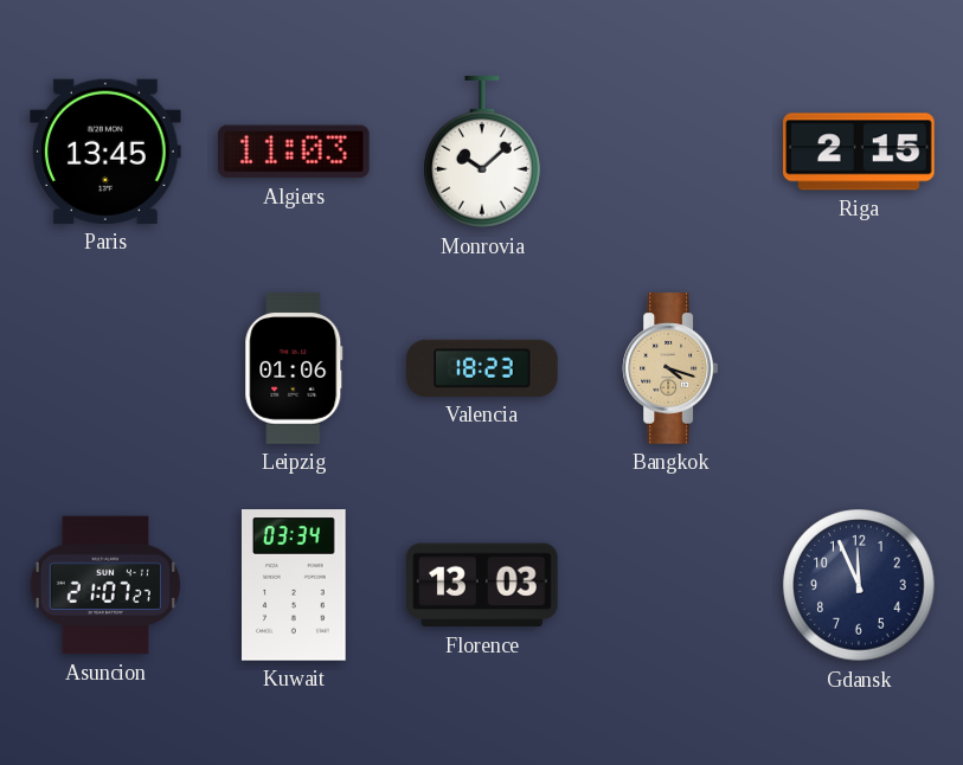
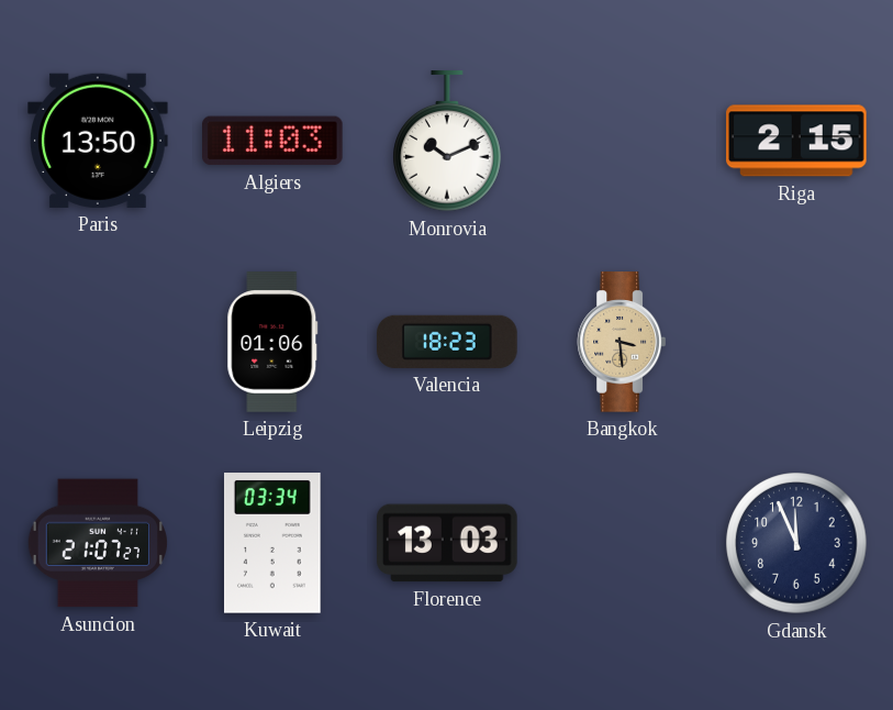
Paris: 13:45 -> 13:50
Monrovia: 10:08 -> 10:11
Bangkok: 4:18 -> 3:29
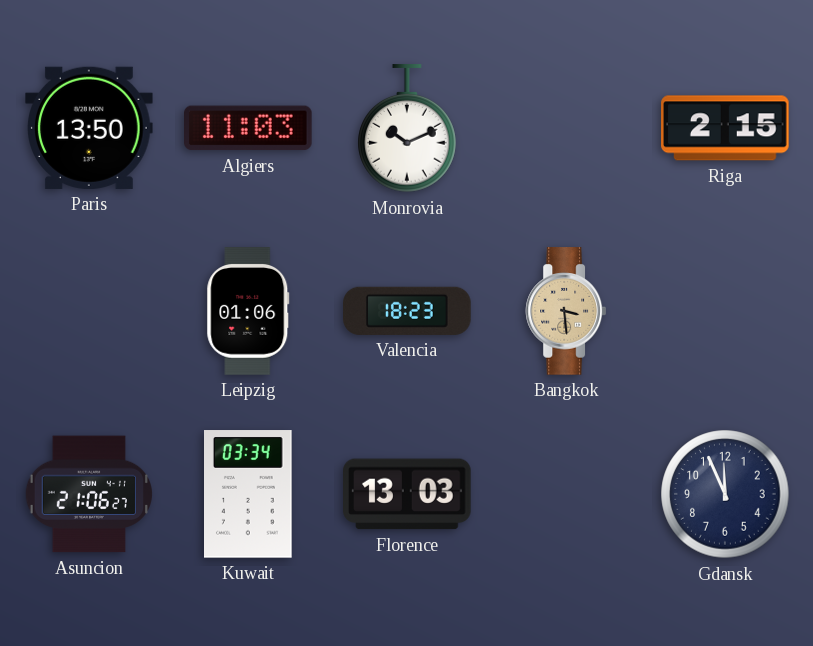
Asuncion: 21:07 -> 21:06
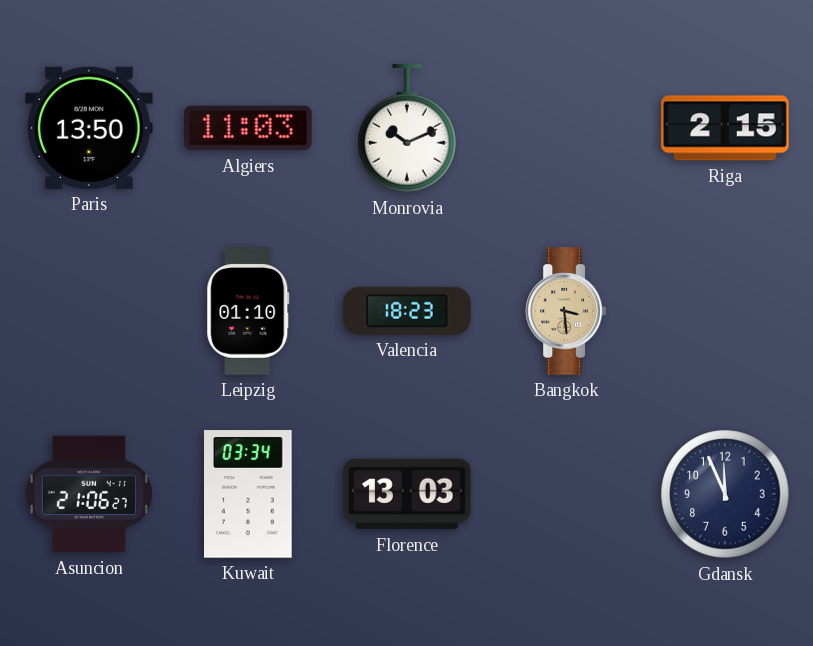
Leipzig: 01:06 -> 01:10
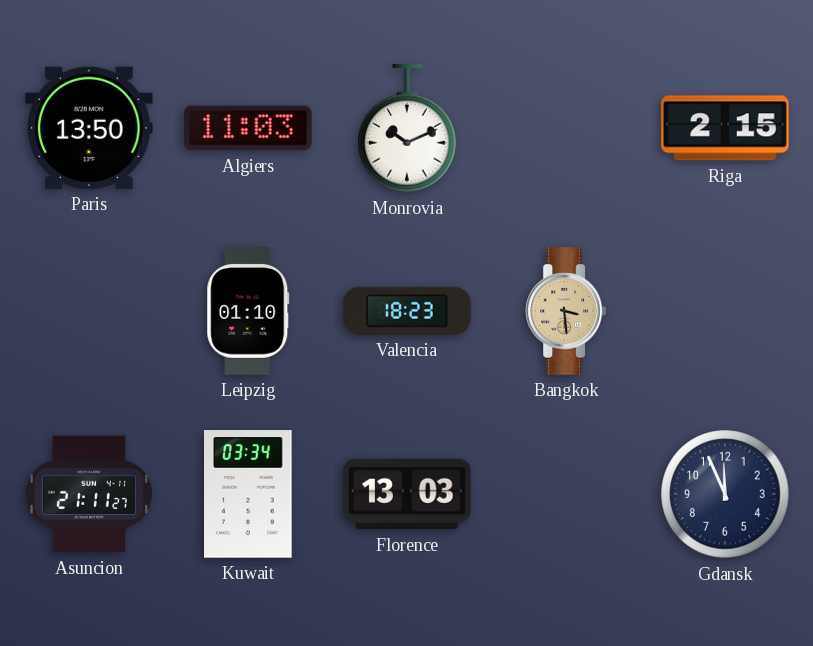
Asuncion: 21:06 -> 21:11
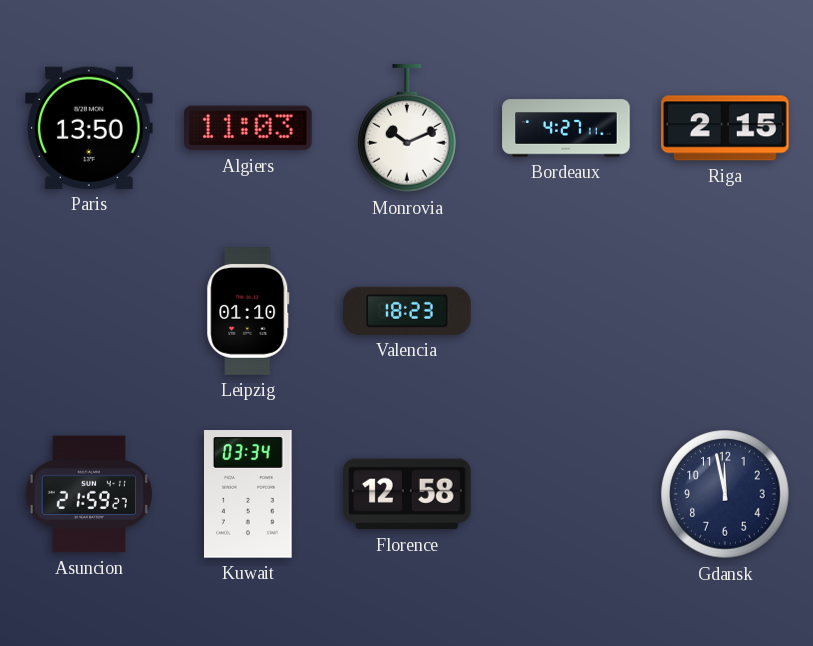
Bordeaux: none -> 4:27
Bangkok: 3:29 -> none
Asuncion: 21:11 -> 21:59
Florence: 13:03 -> 12:58
Gdansk: 11:56 -> 11:58
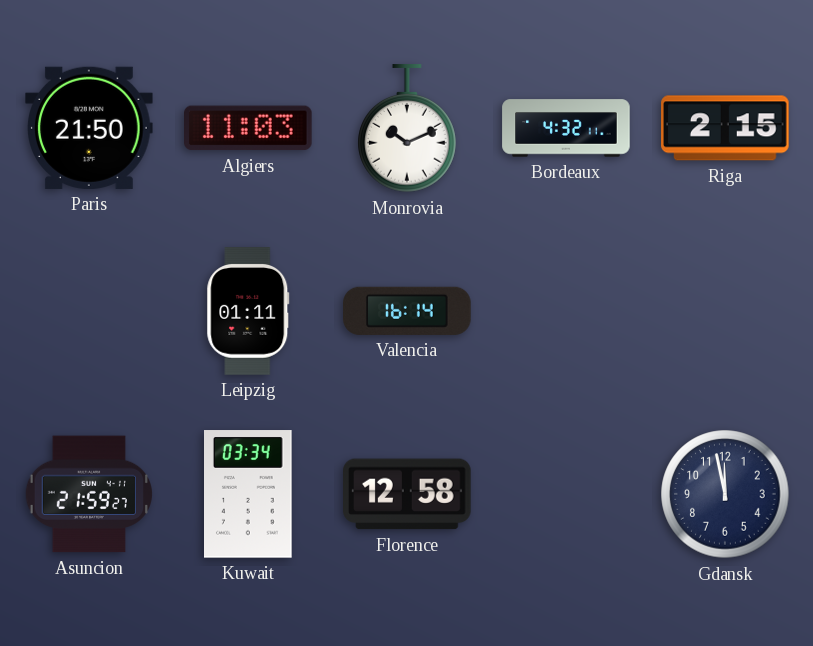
Paris: 13:50 -> 21:50
Bordeaux: 4:27 -> 4:32
Leipzig: 01:10 -> 01:11
Valencia: 18:23 -> 16:14
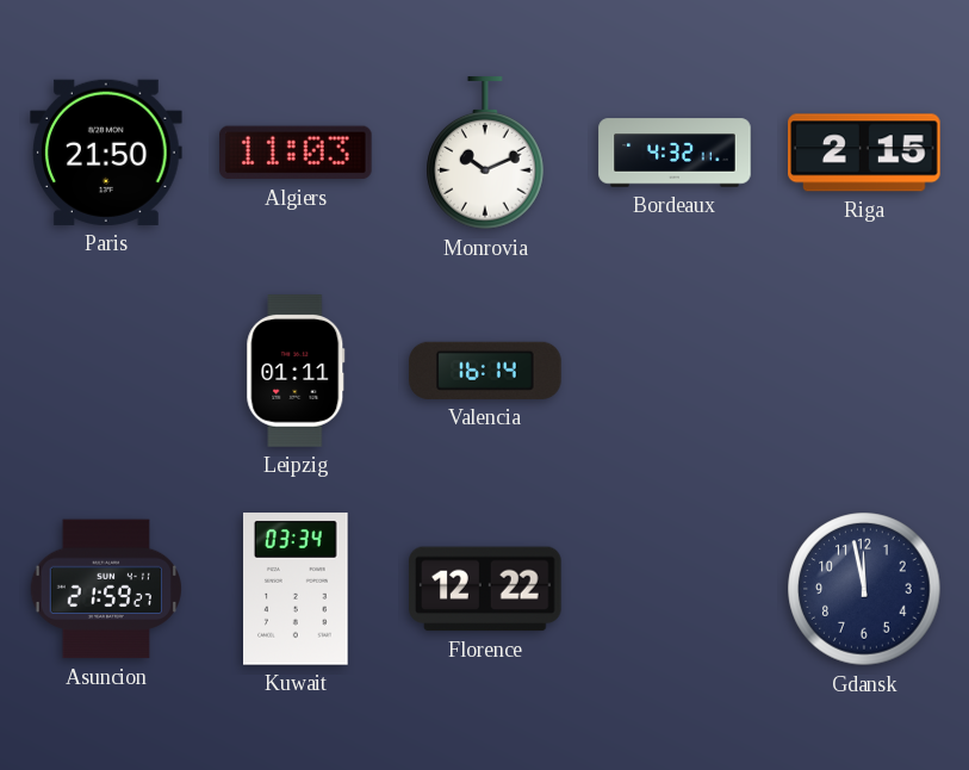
Florence: 12:58 -> 12:22
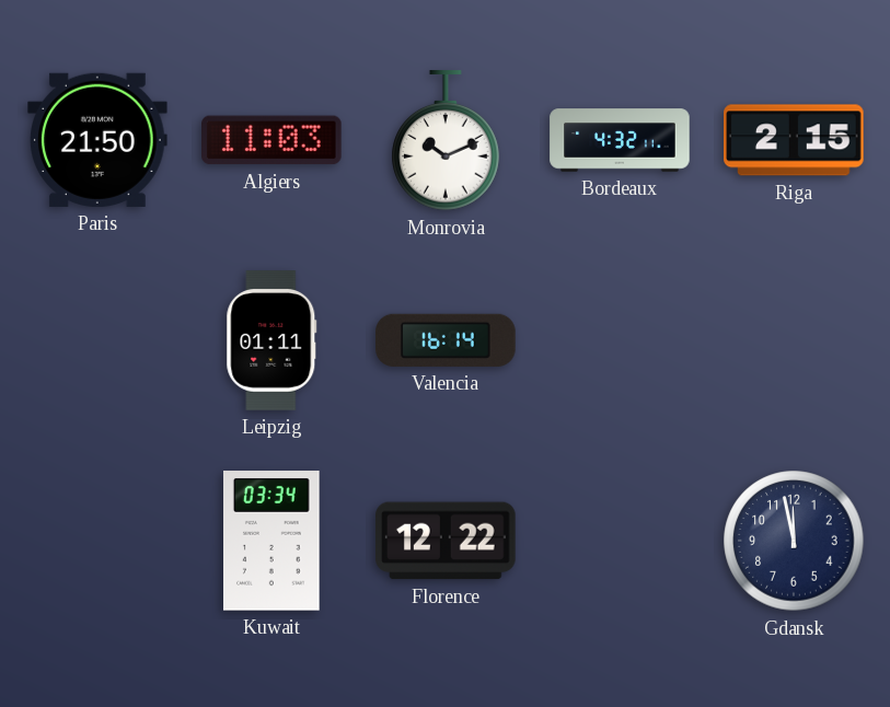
Asuncion: 21:59 -> none
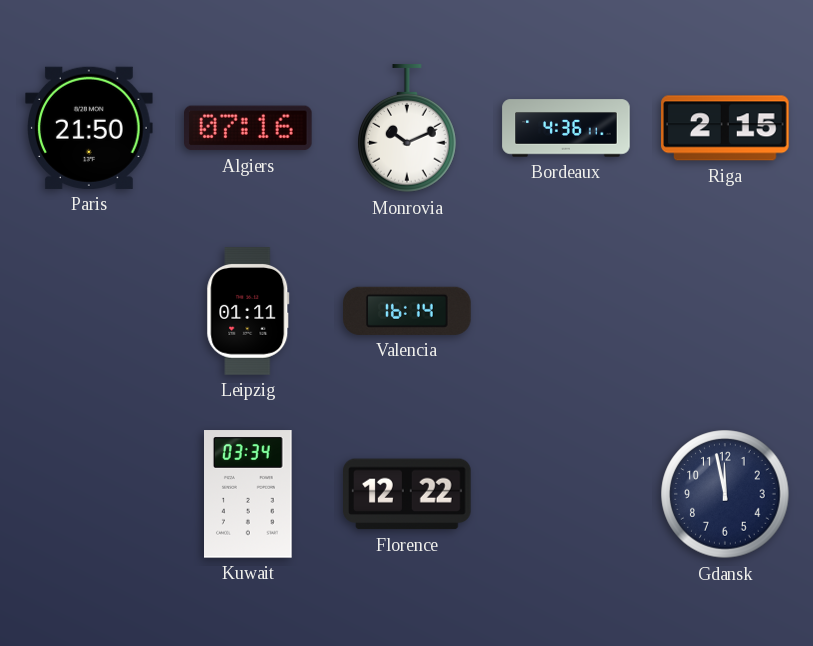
Algiers: 11:03 -> 07:16
Bordeaux: 4:32 -> 4:36
